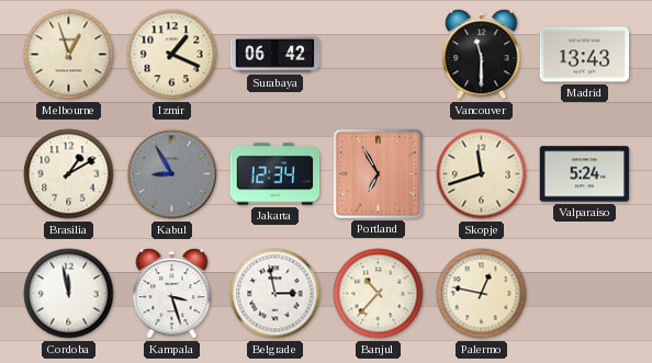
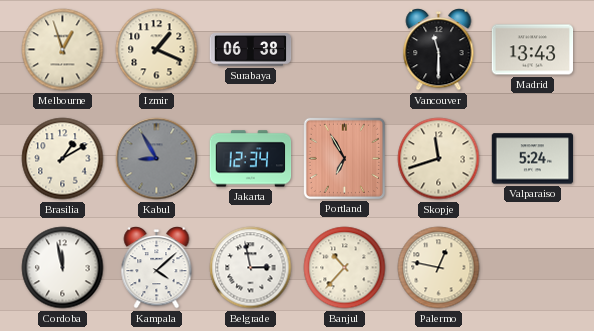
Surabaya: 06:42 -> 06:38
Kampala: 3:27 -> 4:08
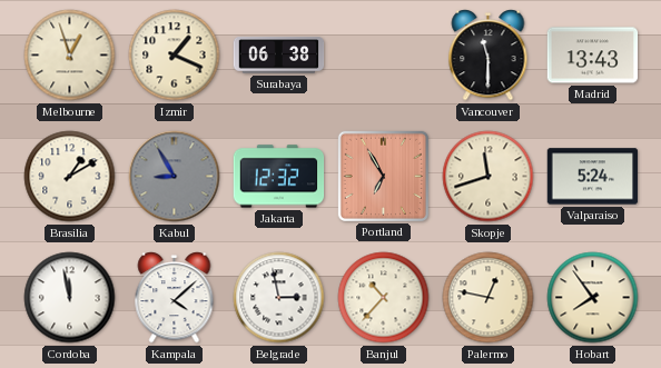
Jakarta: 12:34 -> 12:32
Hobart: none -> 7:54
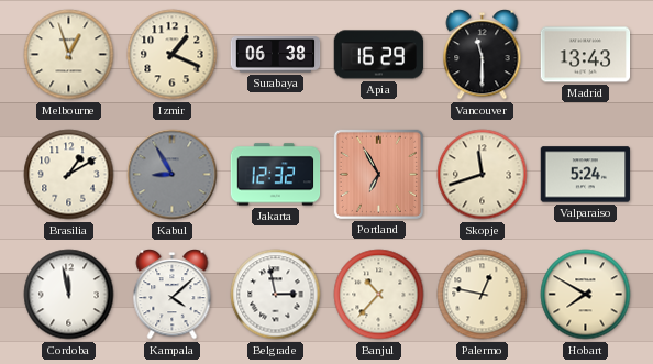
Apia: none -> 16:29
Hobart: 7:54 -> 7:50
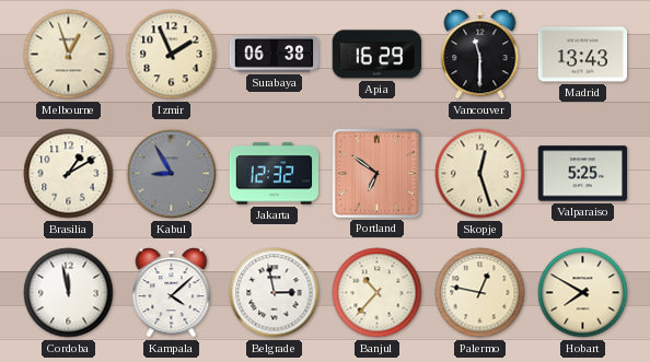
Izmir: 1:19 -> 1:56
Portland: 6:55 -> 6:51
Skopje: 11:42 -> 12:27
Valparaiso: 5:24 -> 5:25
